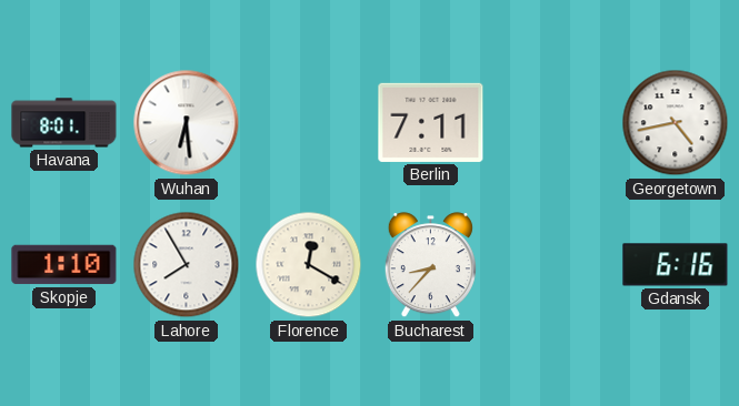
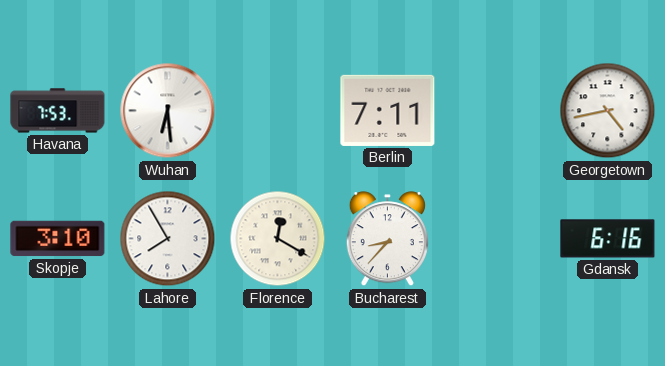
Havana: 8:01 -> 7:53
Skopje: 1:10 -> 3:10
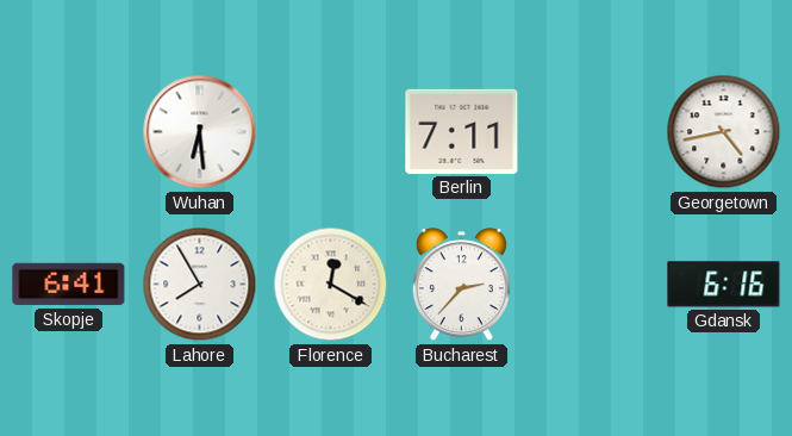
Havana: 7:53 -> none
Skopje: 3:10 -> 6:41
Bucharest: 8:37 -> 2:37
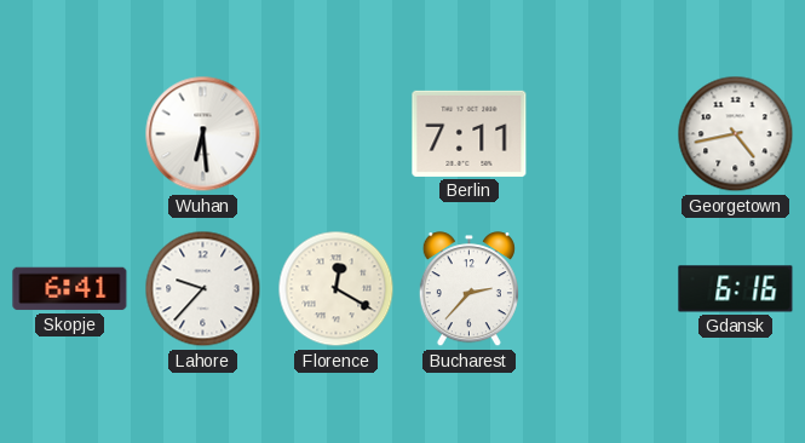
Lahore: 7:55 -> 9:37
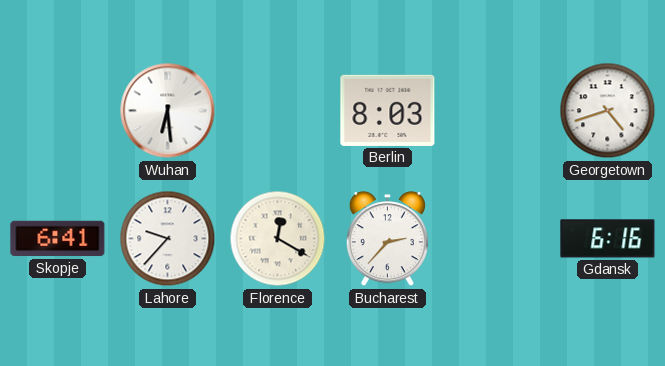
Berlin: 7:11 -> 8:03
Georgetown: 4:43 -> 4:42
